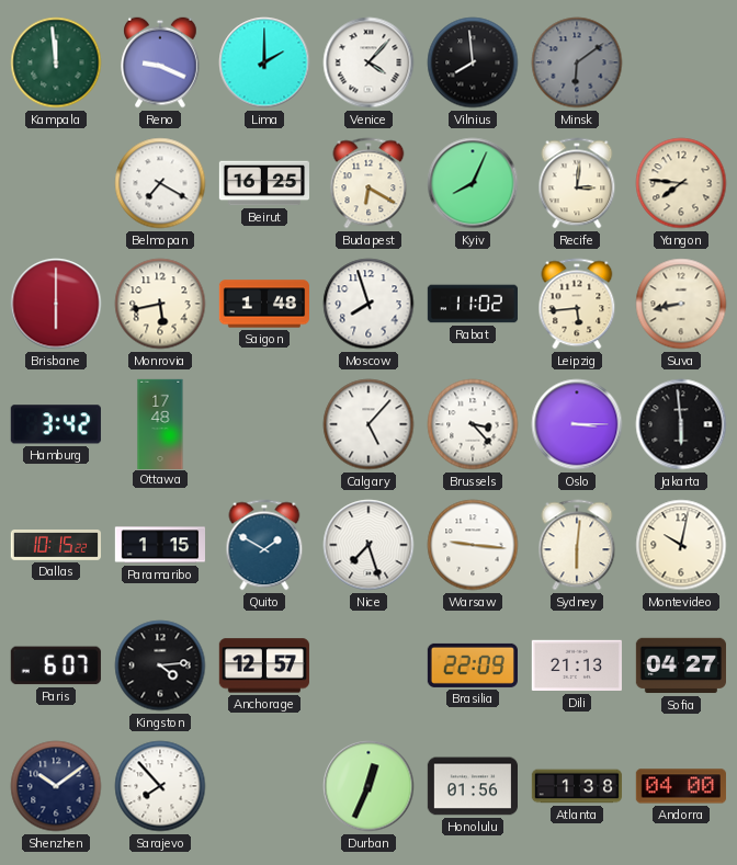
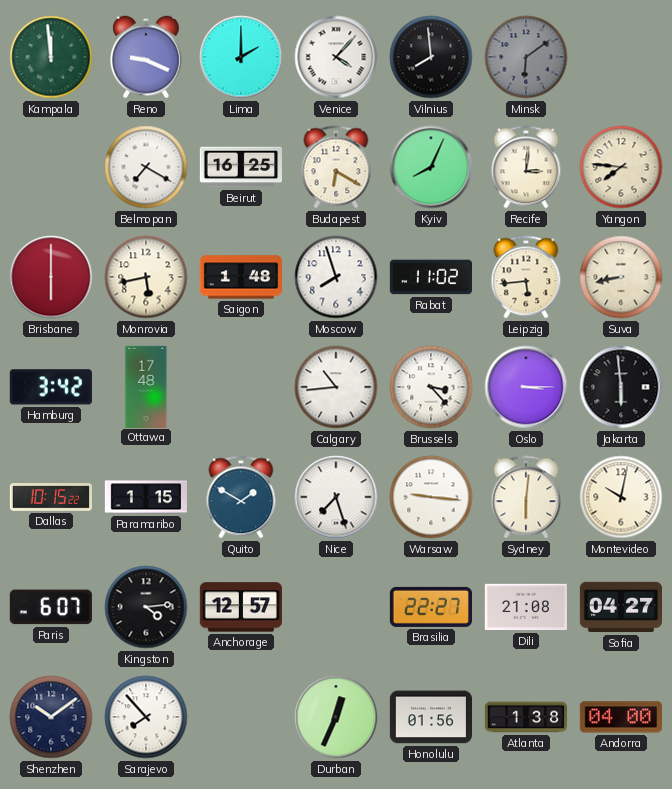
Calgary: 5:07 -> 10:44
Brasilia: 22:09 -> 22:27
Dili: 21:13 -> 21:08
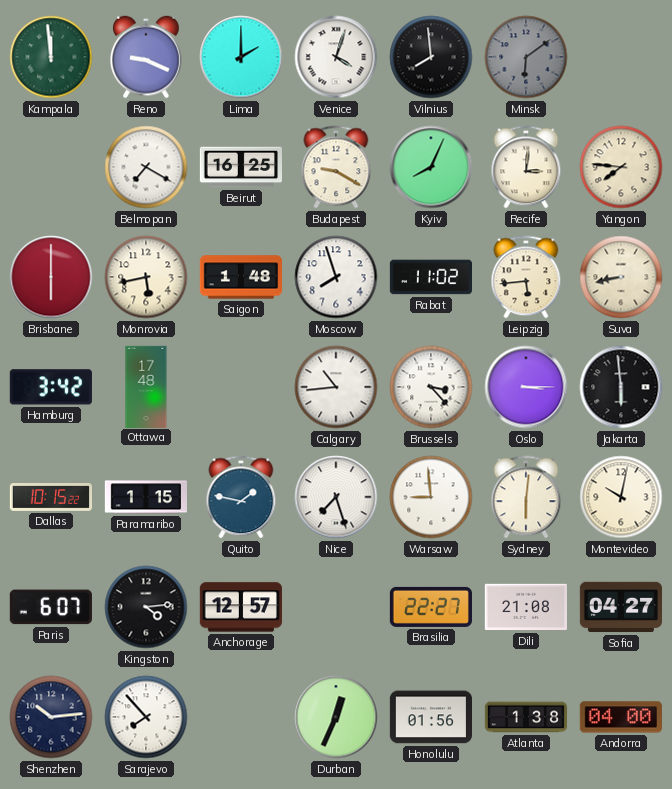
Venice: 4:07 -> 4:03
Budapest: 6:20 -> 9:20
Quito: 1:50 -> 1:47
Warsaw: 9:16 -> 8:59
Shenzhen: 10:09 -> 10:14
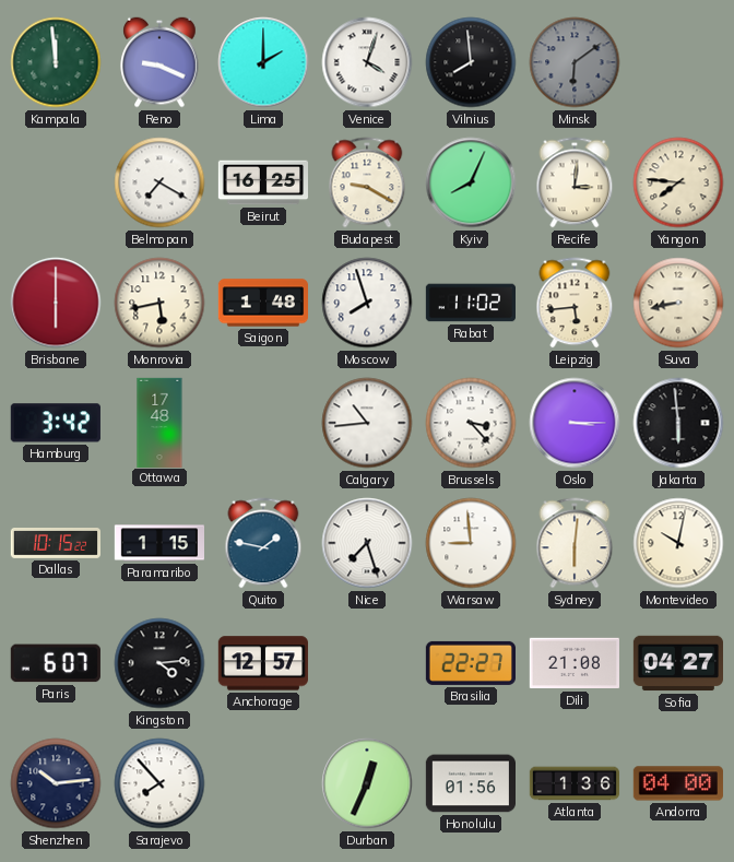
Atlanta: 1:38 -> 1:36
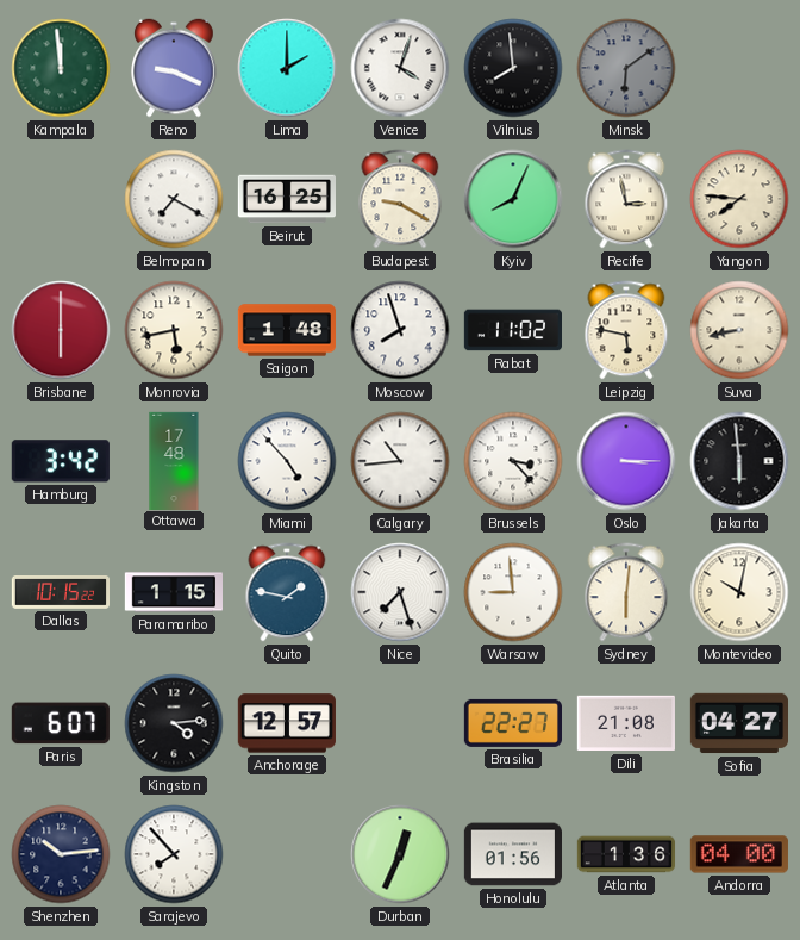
Recife: 3:01 -> 2:58
Leipzig: 5:44 -> 5:47
Miami: none -> 4:53
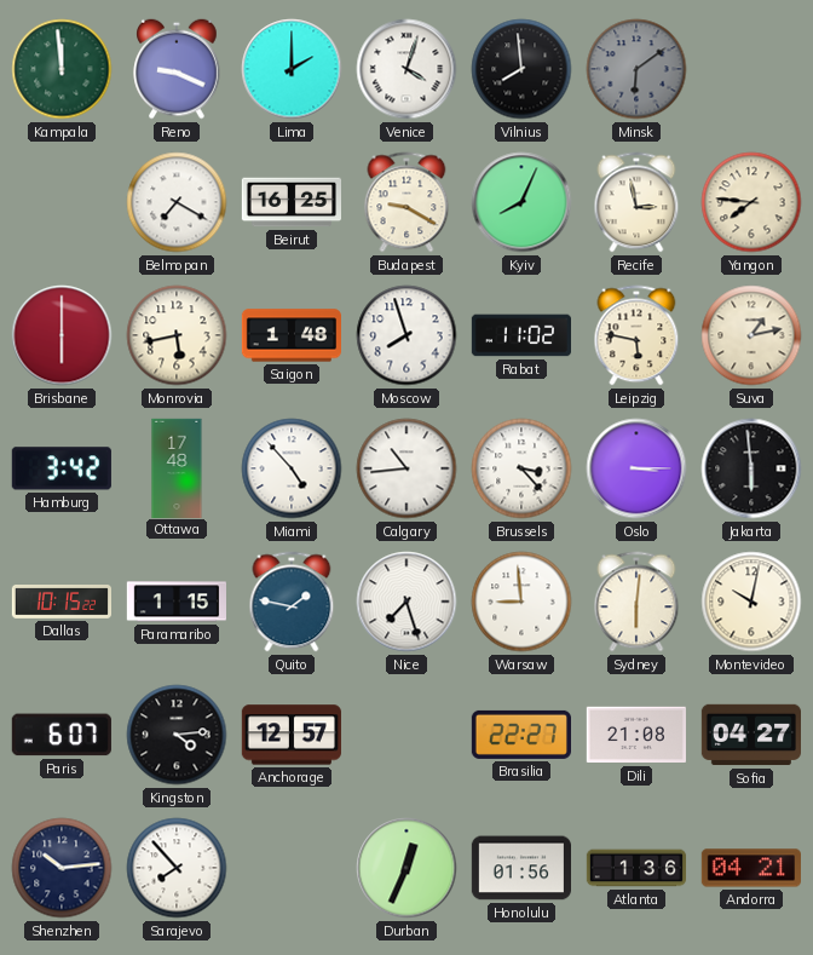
Suva: 8:43 -> 1:13
Andorra: 04:00 -> 04:21
